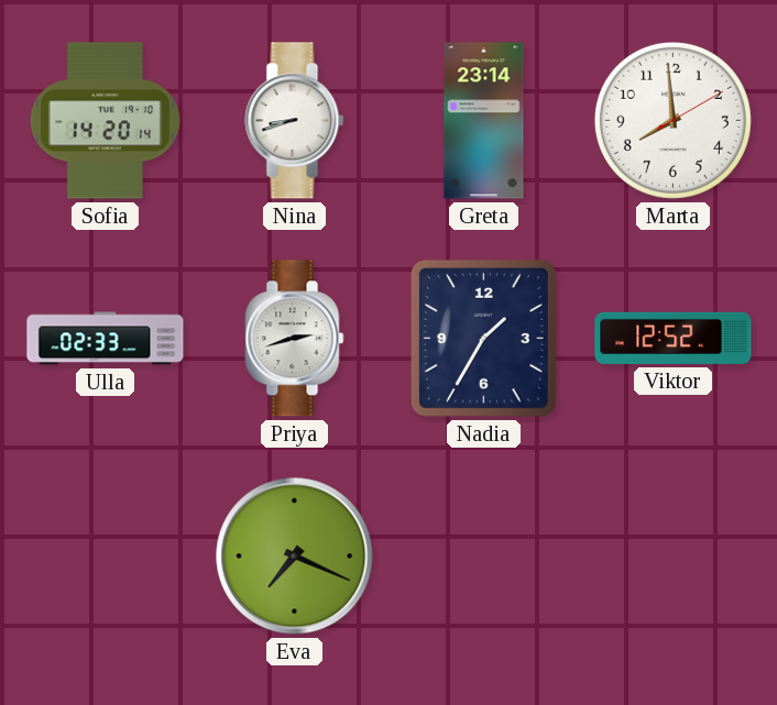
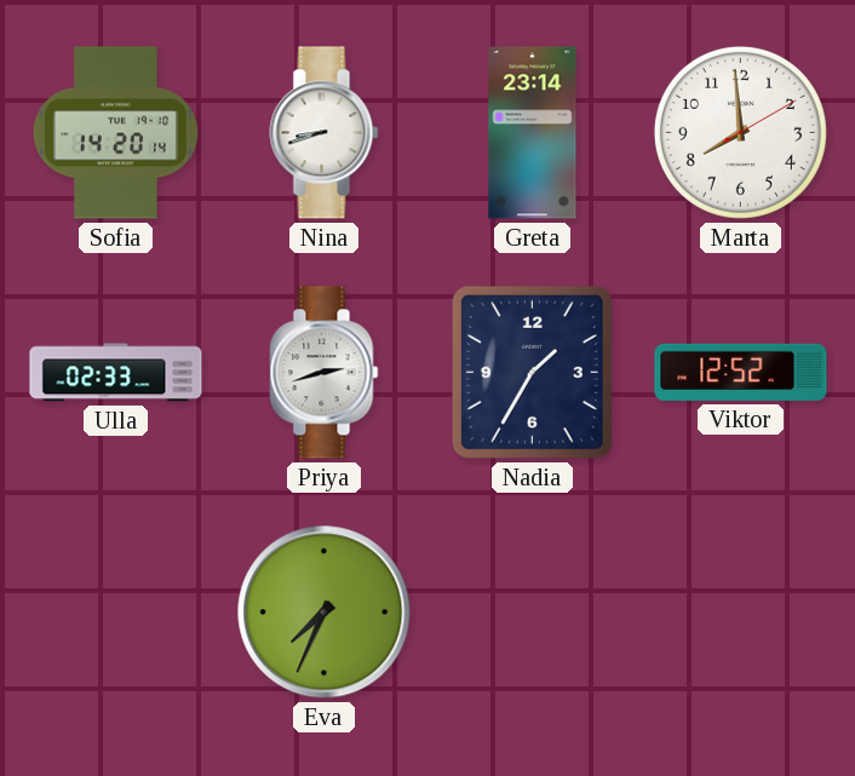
Eva: 7:19 -> 7:34
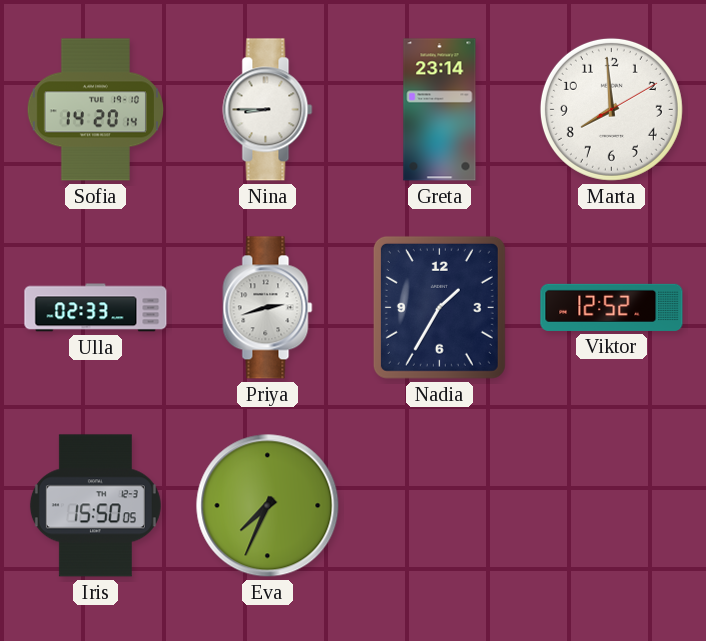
Nina: 8:42 -> 8:45
Iris: none -> 15:50
